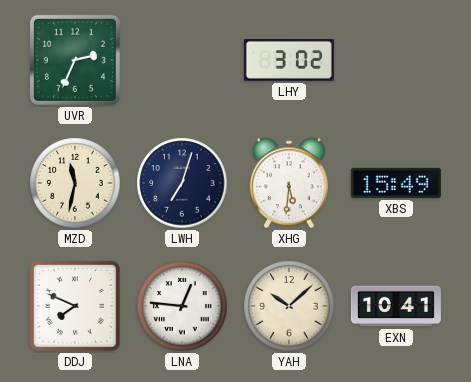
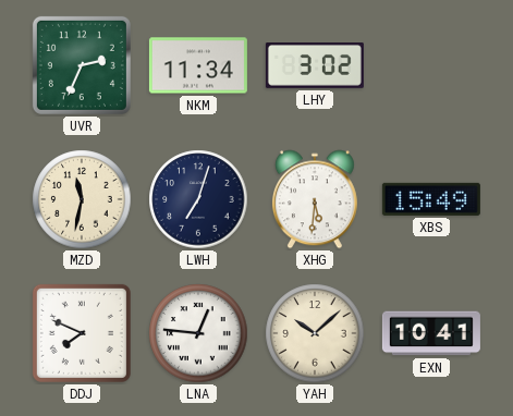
NKM: none -> 11:34
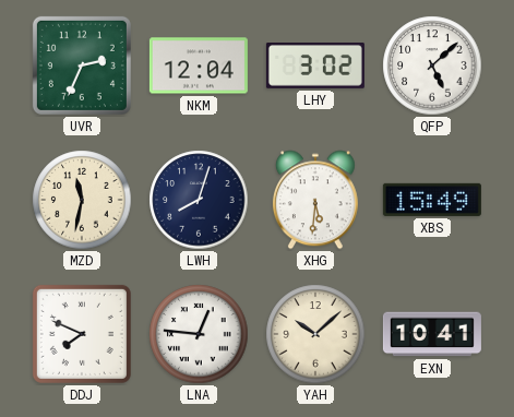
NKM: 11:34 -> 12:04
QFP: none -> 5:08
LWH: 7:03 -> 8:03
